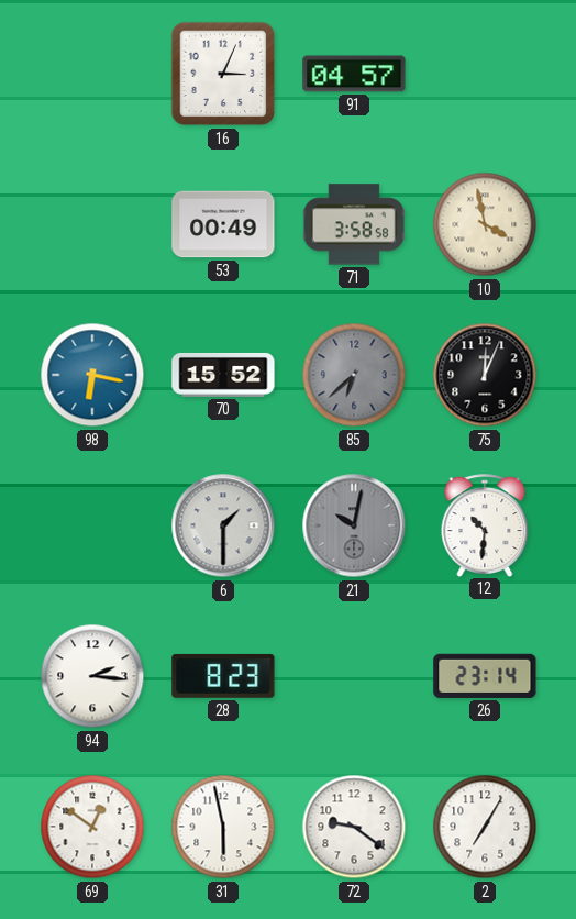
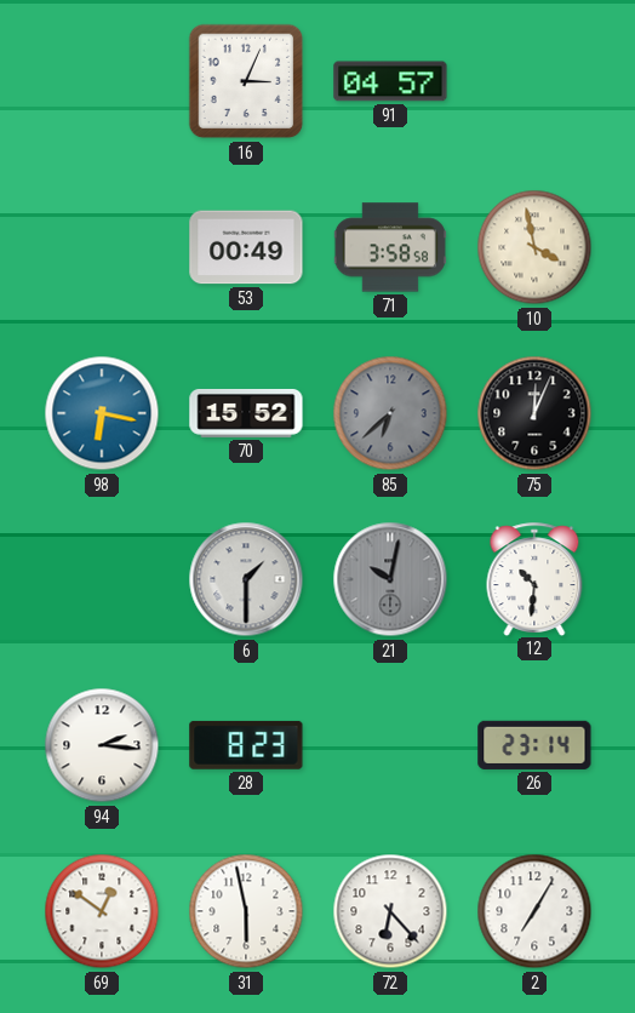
72: 9:21 -> 6:23
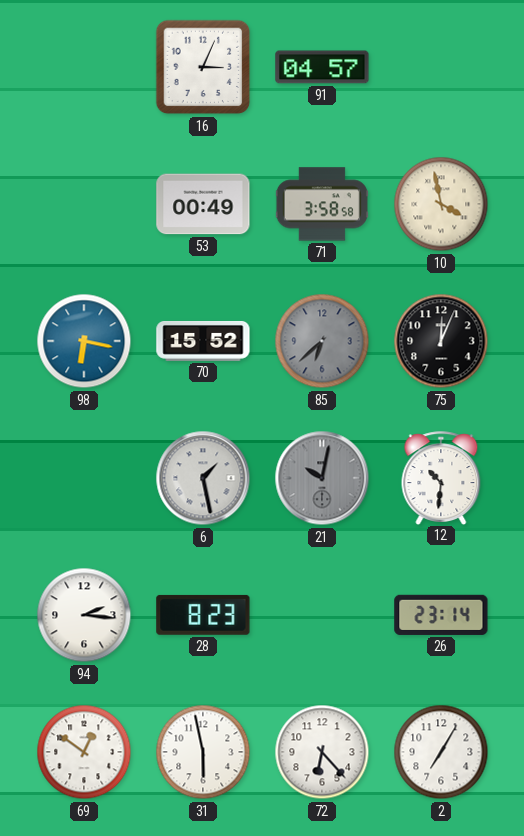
6: 1:30 -> 1:28
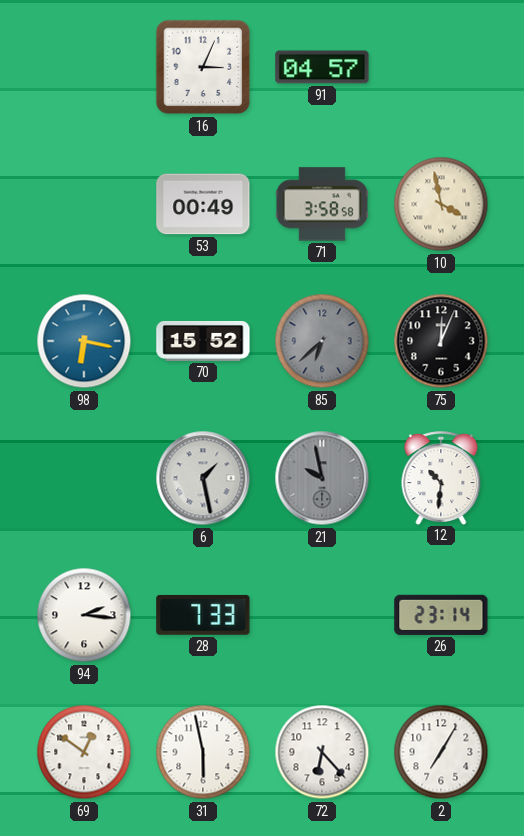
21: 10:02 -> 9:58
28: 8:23 -> 7:33
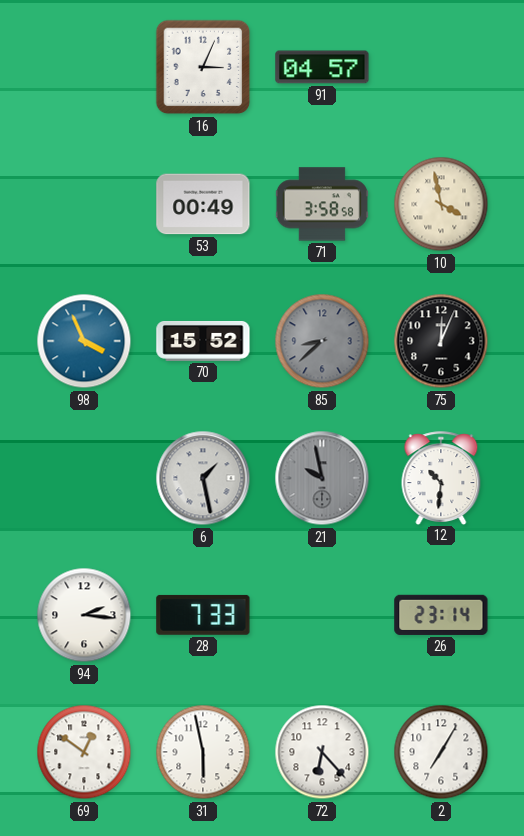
98: 6:17 -> 3:56
85: 6:38 -> 8:38
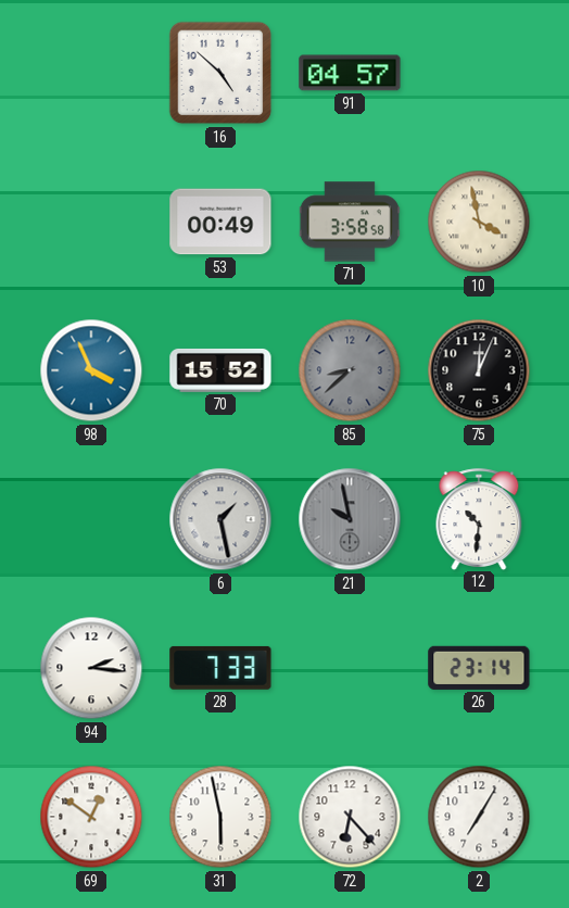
16: 3:04 -> 4:52
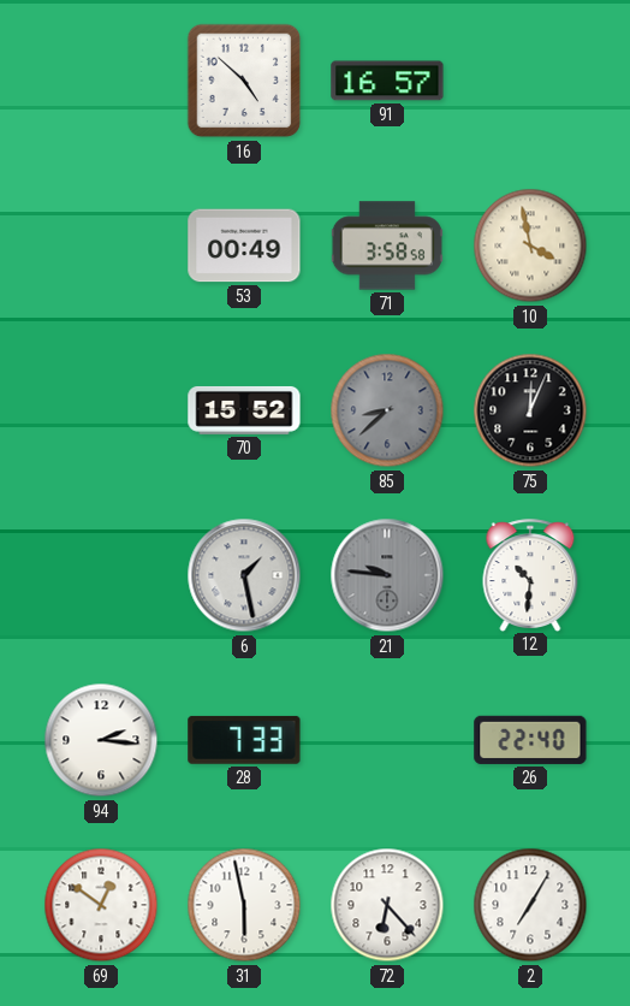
91: 04:57 -> 16:57
98: 3:56 -> none
21: 9:58 -> 9:46
26: 23:14 -> 22:40
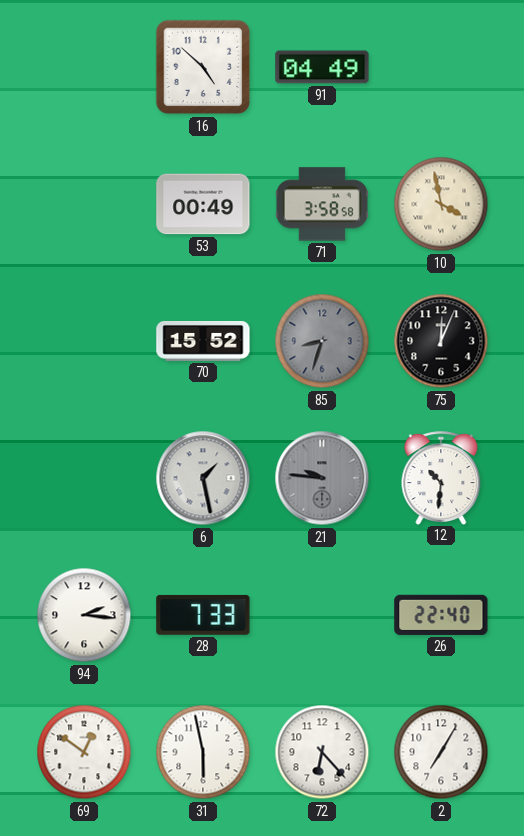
91: 16:57 -> 04:49
85: 8:38 -> 8:33
